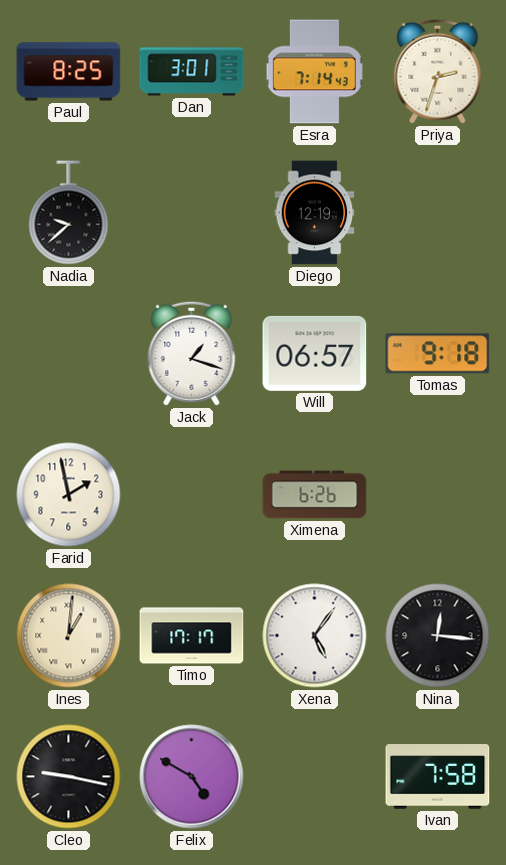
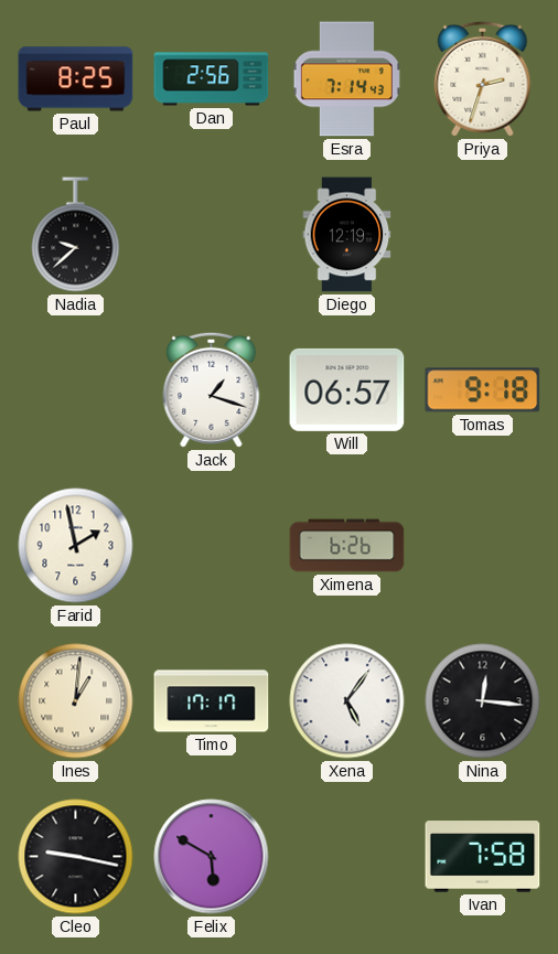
Dan: 3:01 -> 2:56
Felix: 4:50 -> 5:50
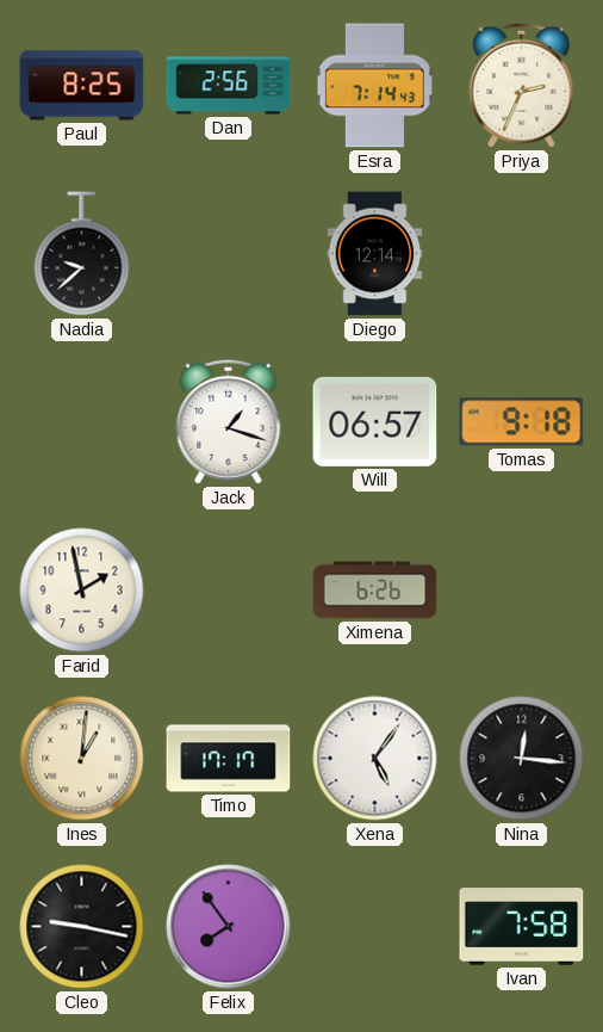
Priya: 2:33 -> 2:34
Diego: 12:19 -> 12:14
Felix: 5:50 -> 7:54
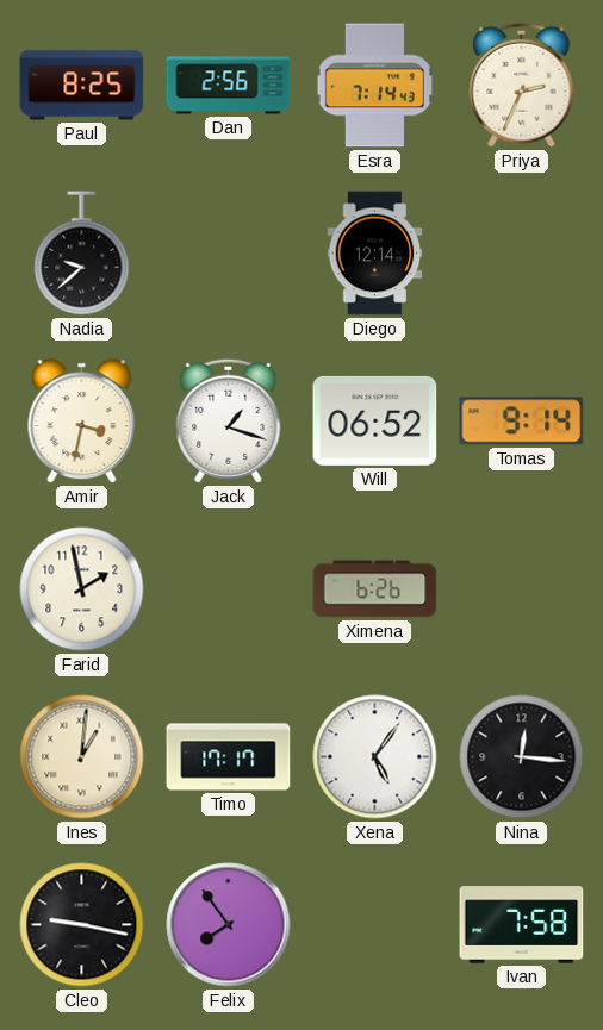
Amir: none -> 3:32
Will: 06:57 -> 06:52
Tomas: 9:18 -> 9:14
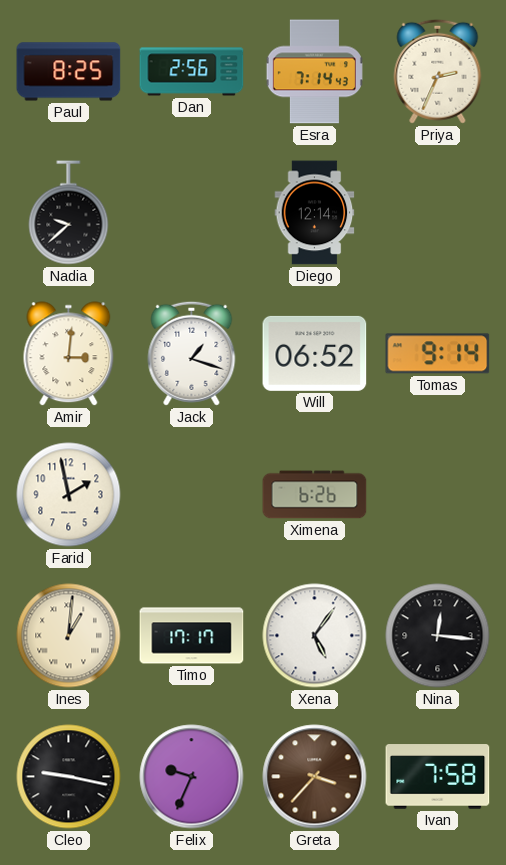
Amir: 3:32 -> 3:01
Felix: 7:54 -> 9:34
Greta: none -> 3:37
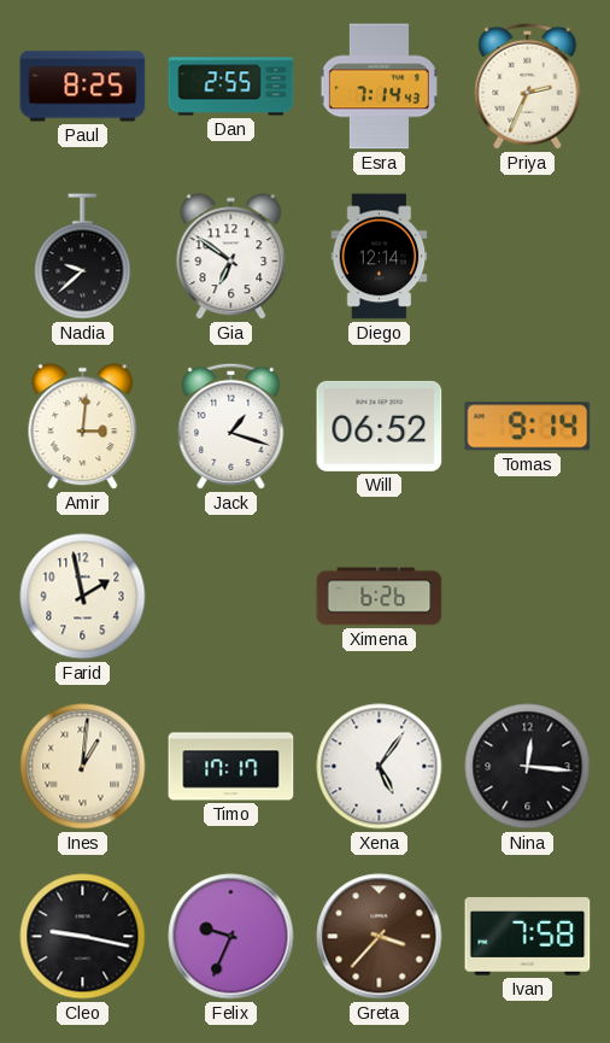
Dan: 2:56 -> 2:55
Gia: none -> 6:51
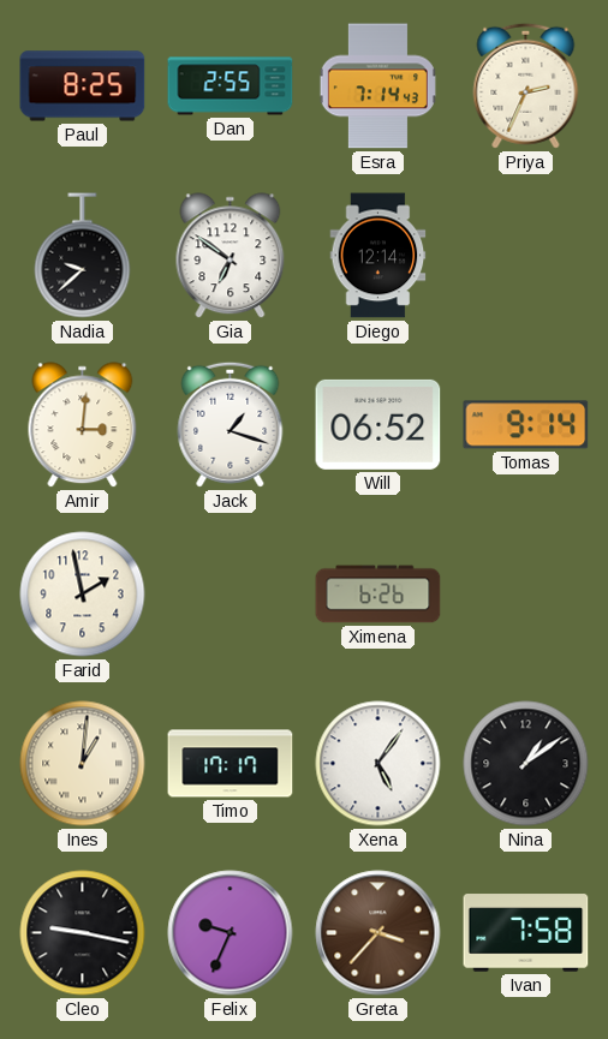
Nina: 12:16 -> 1:09
